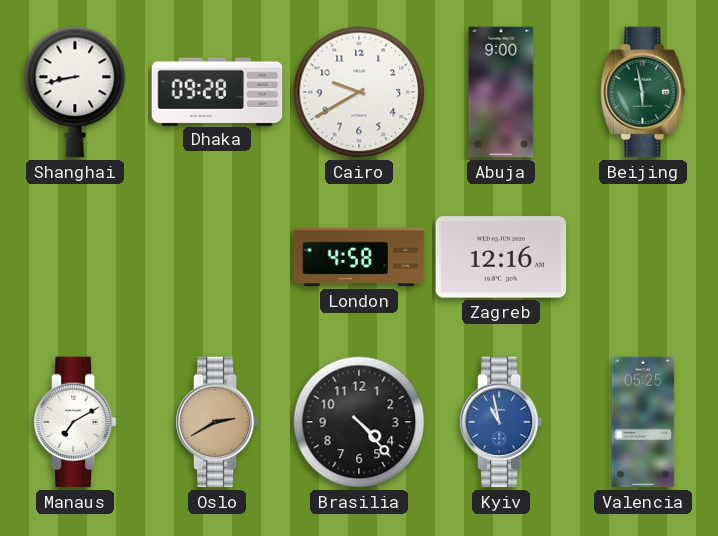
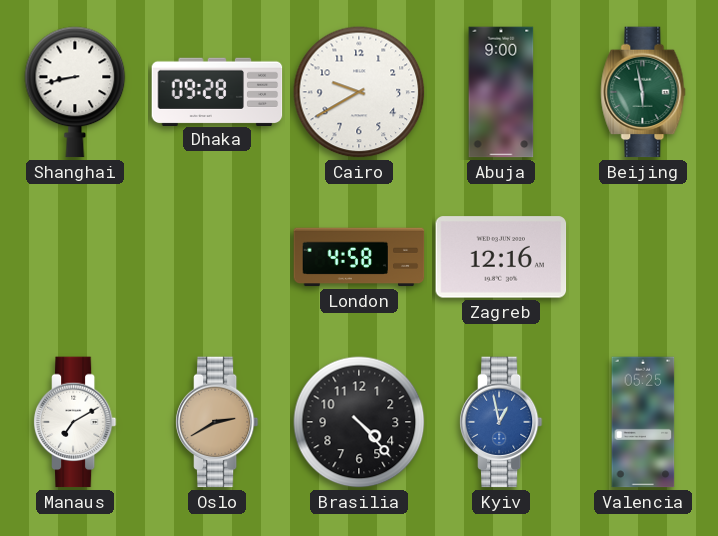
Kyiv: 10:58 -> 12:58
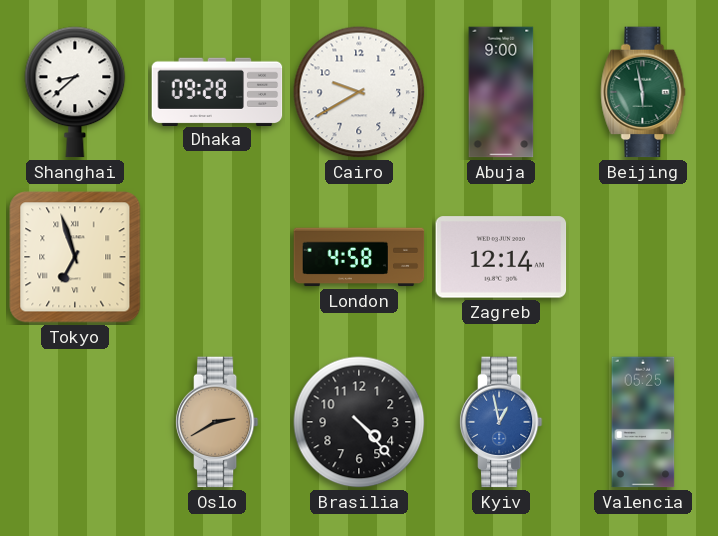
Shanghai: 8:43 -> 8:38
Tokyo: none -> 6:57
Zagreb: 12:16 -> 12:14
Manaus: 7:10 -> none
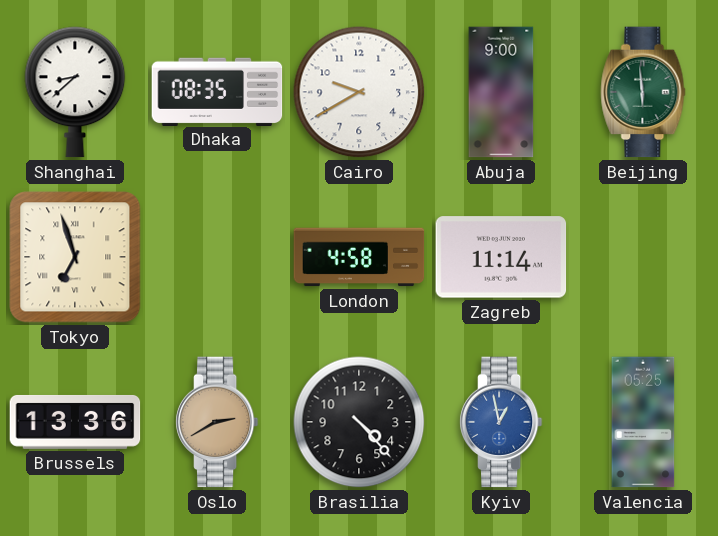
Dhaka: 09:28 -> 08:35
Beijing: 5:58 -> 5:59
Zagreb: 12:14 -> 11:14
Brussels: none -> 13:36
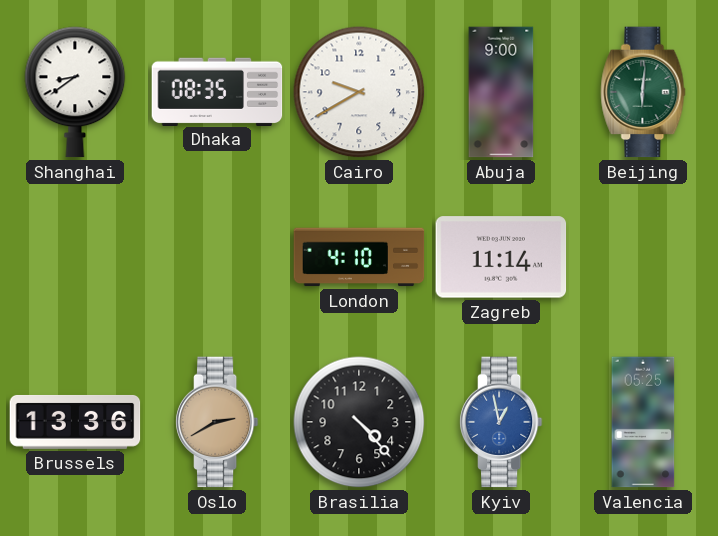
Shanghai: 8:38 -> 8:39
Beijing: 5:59 -> 6:01
Tokyo: 6:57 -> none
London: 4:58 -> 4:10
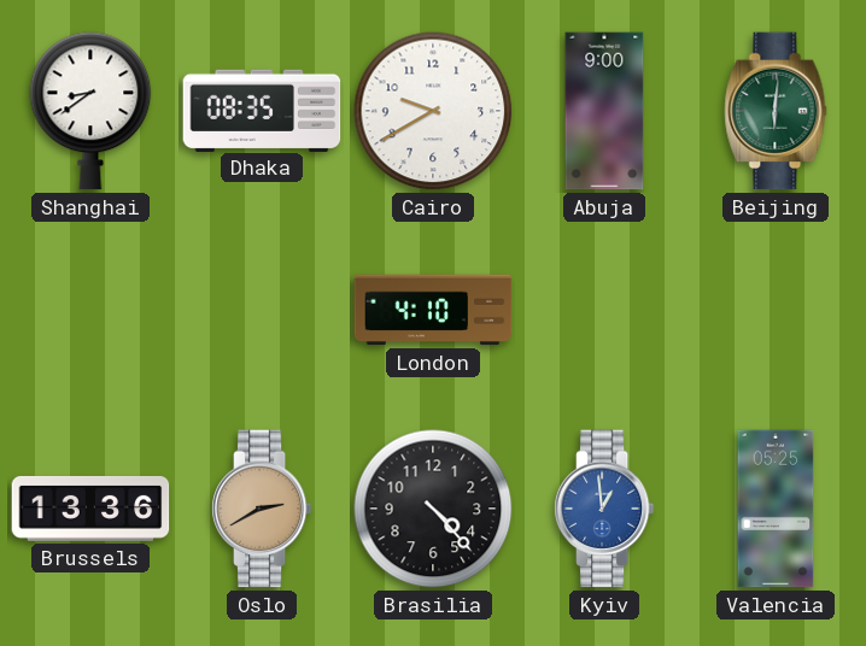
Zagreb: 11:14 -> none
Kyiv: 12:58 -> 12:59
